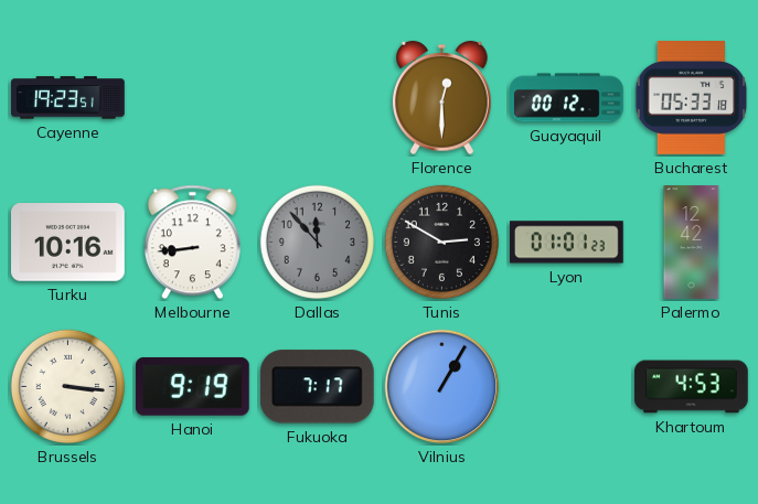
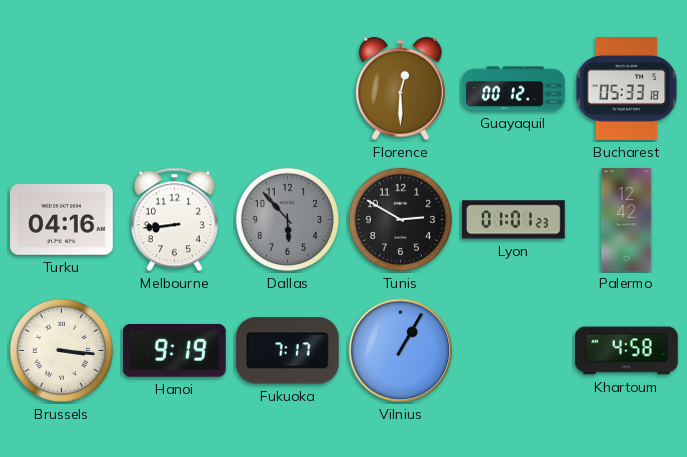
Cayenne: 19:23 -> none
Turku: 10:16 -> 04:16
Dallas: 11:53 -> 5:53
Khartoum: 4:53 -> 4:58
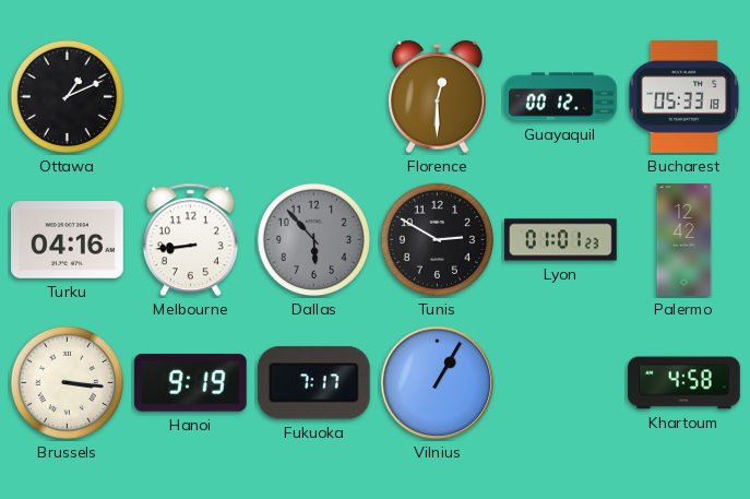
Ottawa: none -> 1:11
